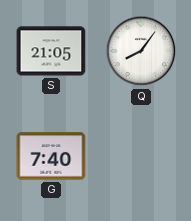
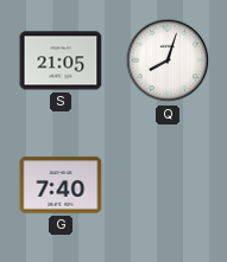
Q: 8:06 -> 8:03
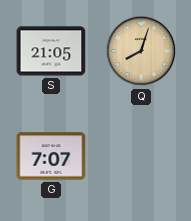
Q dial: white -> champagne
G: 7:40 -> 7:07
